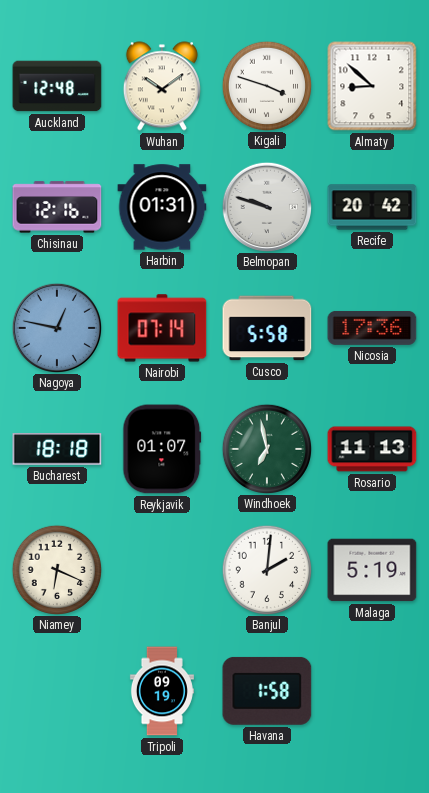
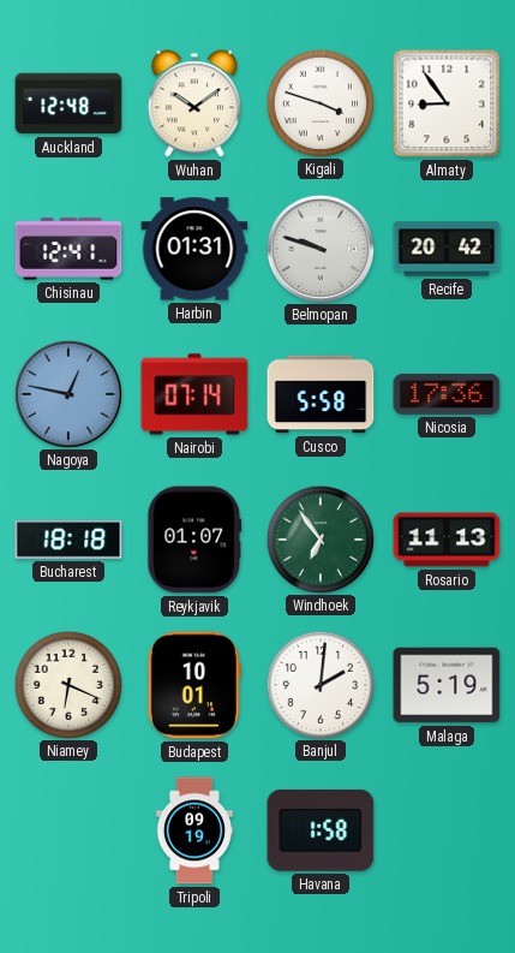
Almaty: 8:52 -> 8:54
Chisinau: 12:16 -> 12:41
Windhoek: 6:58 -> 6:54
Budapest: none -> 10:01
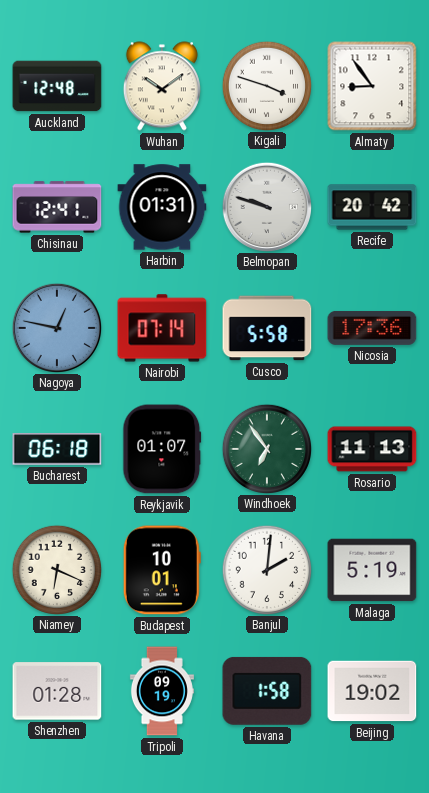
Bucharest: 18:18 -> 06:18
Shenzhen: none -> 01:28
Beijing: none -> 19:02
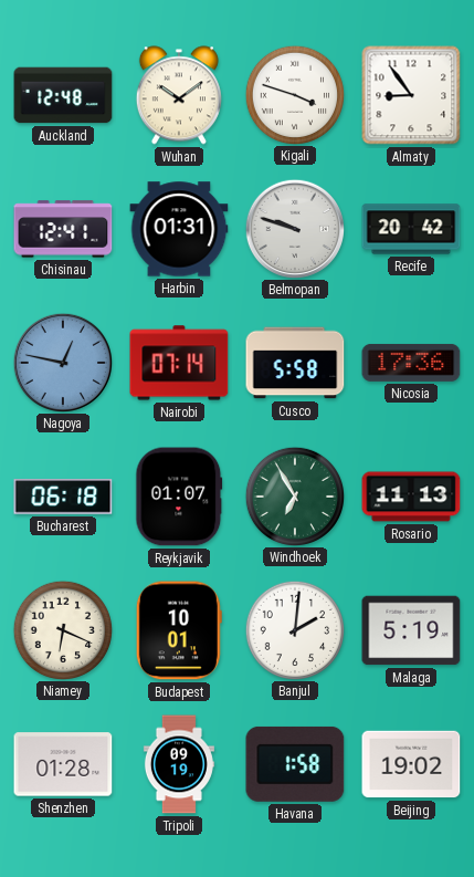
Windhoek: 6:54 -> 6:55
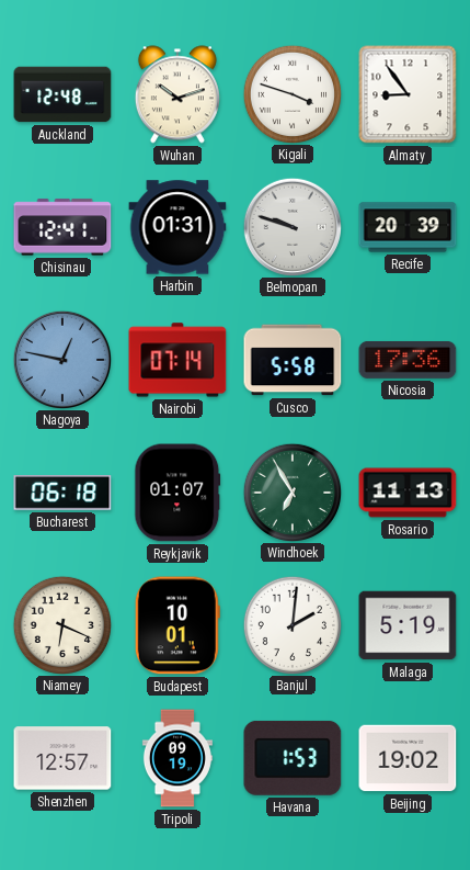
Wuhan: 10:09 -> 10:12
Recife: 20:42 -> 20:39
Shenzhen: 01:28 -> 12:57
Havana: 1:58 -> 1:53
